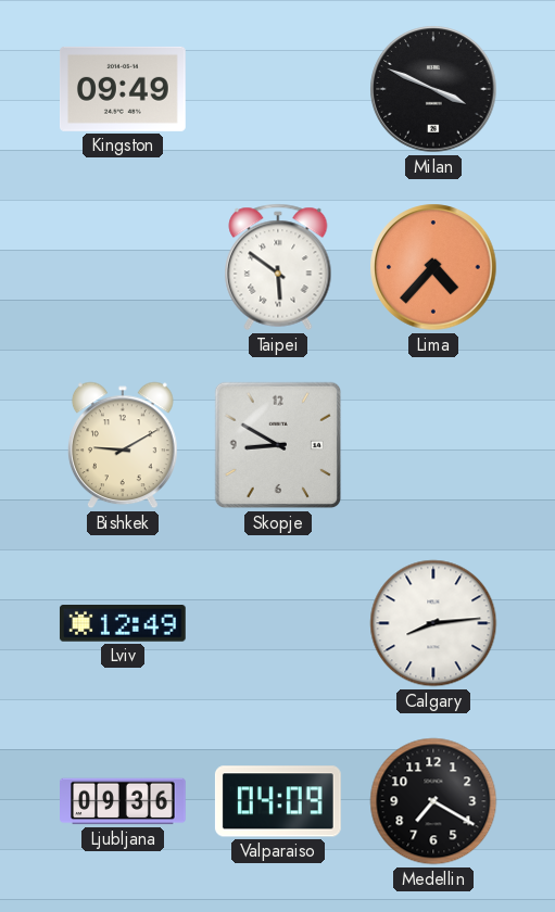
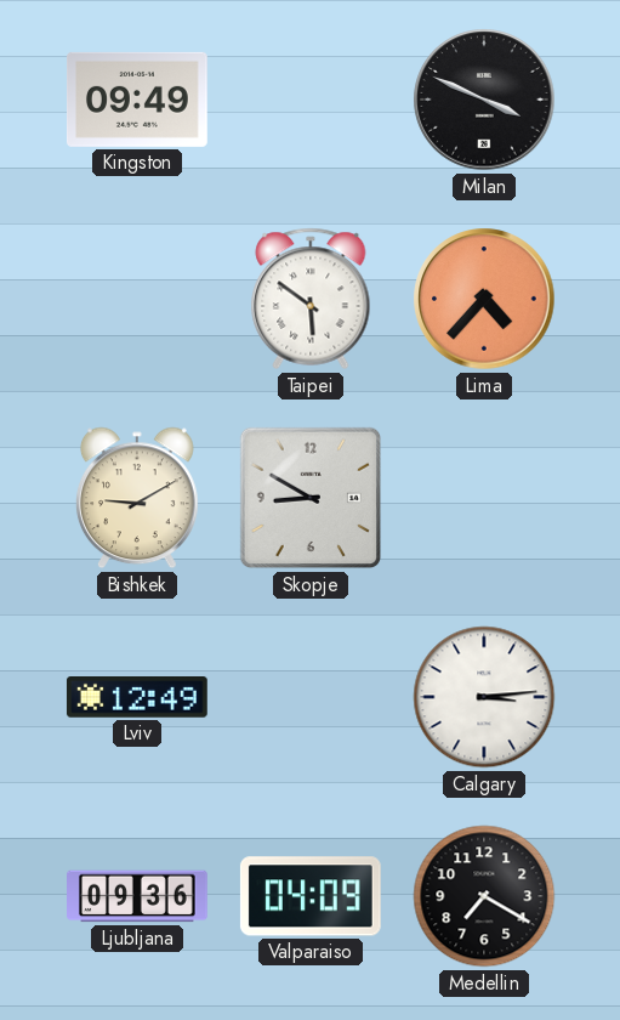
Calgary: 8:14 -> 3:14
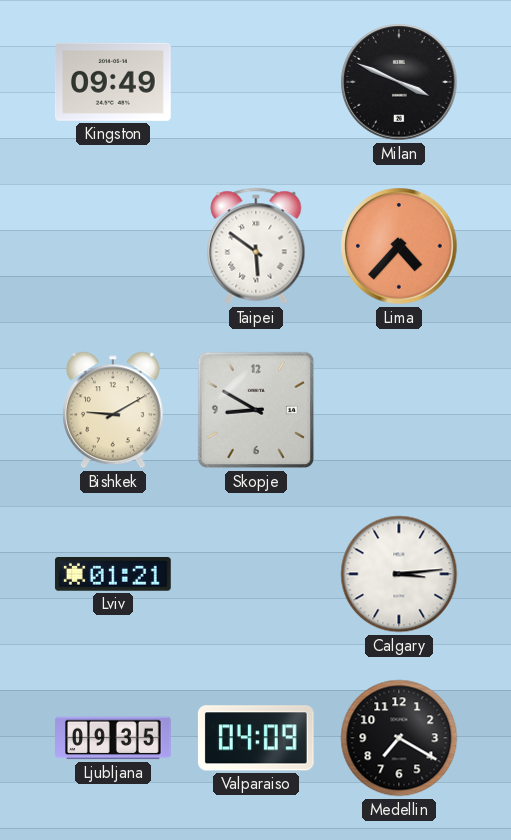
Lviv: 12:49 -> 01:21
Ljubljana: 09:36 -> 09:35
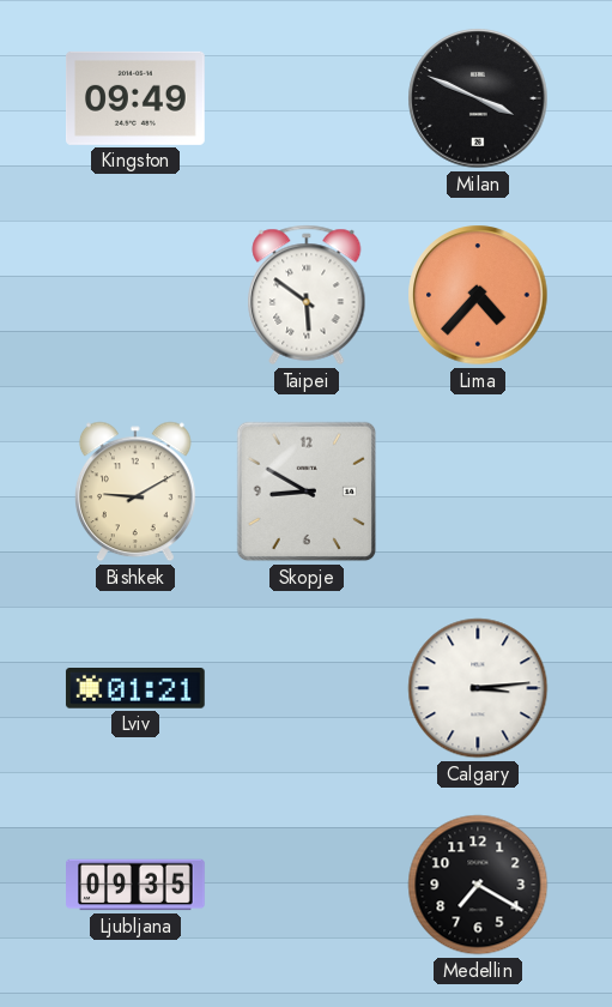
Valparaiso: 04:09 -> none
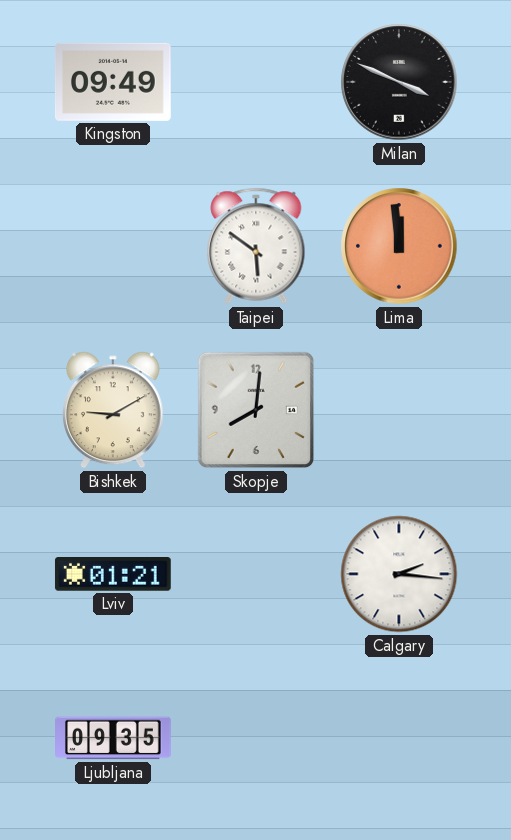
Lima: 4:37 -> 11:59
Skopje: 8:50 -> 8:01
Calgary: 3:14 -> 2:16
Medellin: 7:20 -> none
